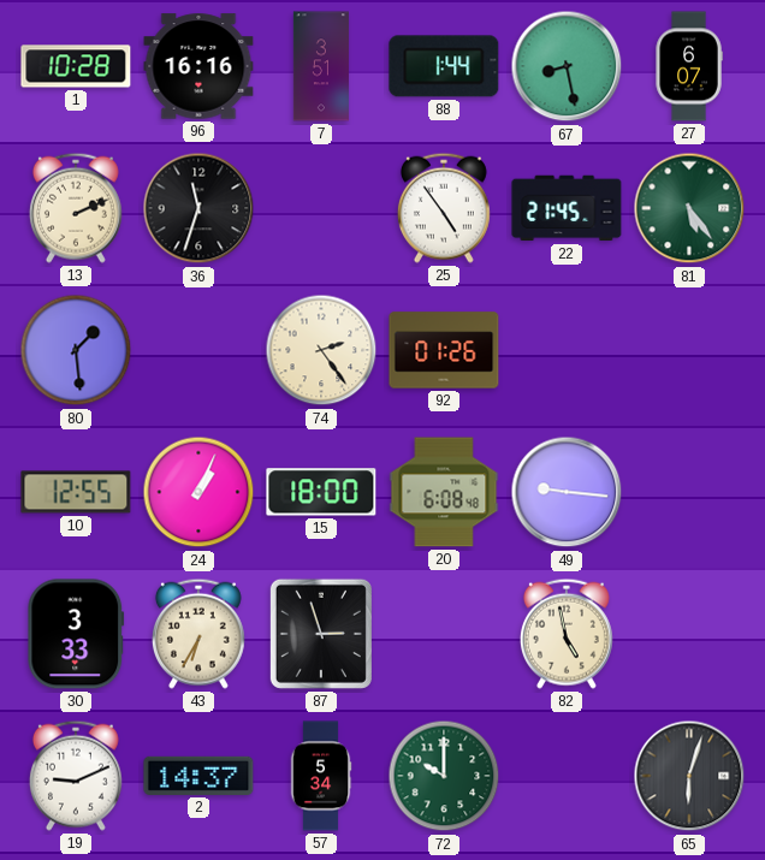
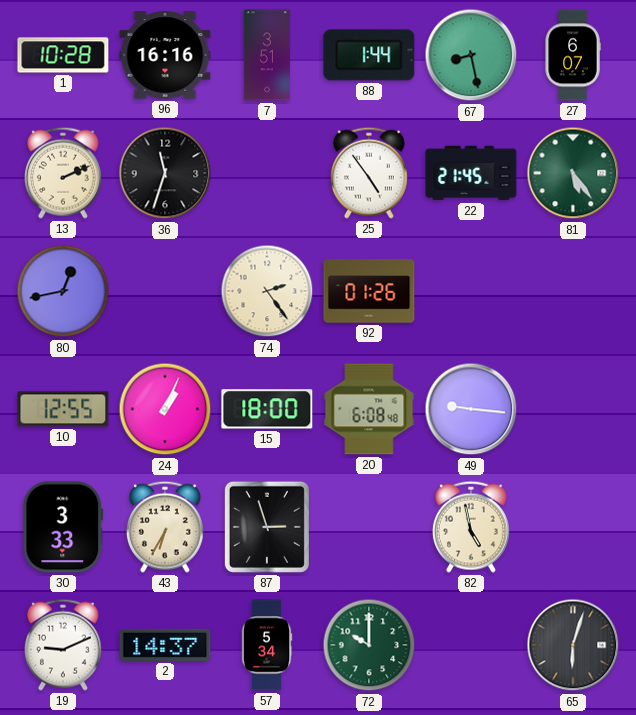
80: 1:29 -> 12:43
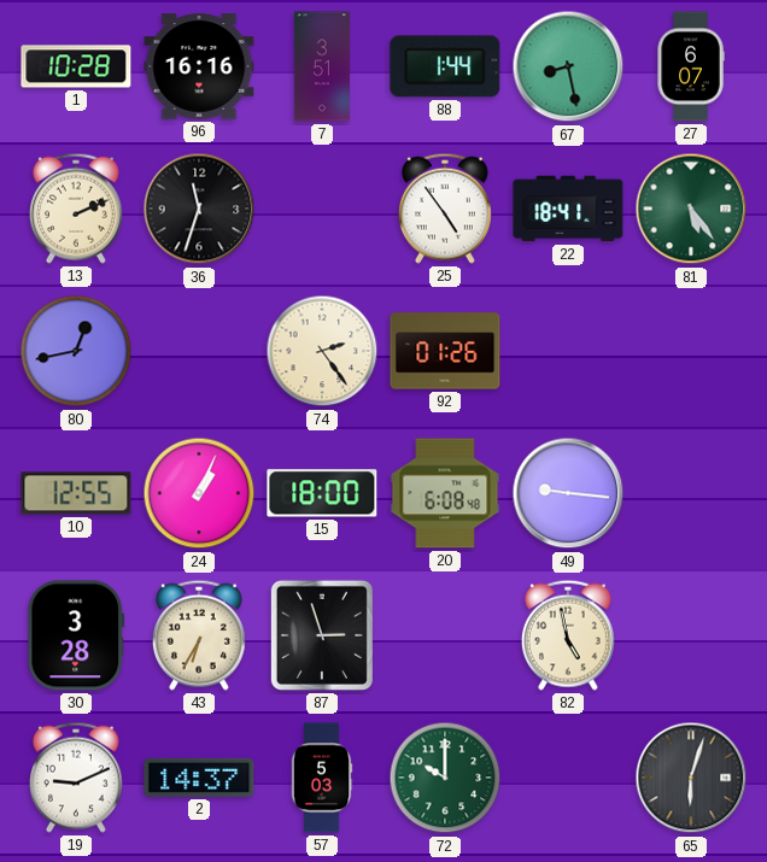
22: 21:45 -> 18:41
30: 3:33 -> 3:28
57: 5:34 -> 5:03
